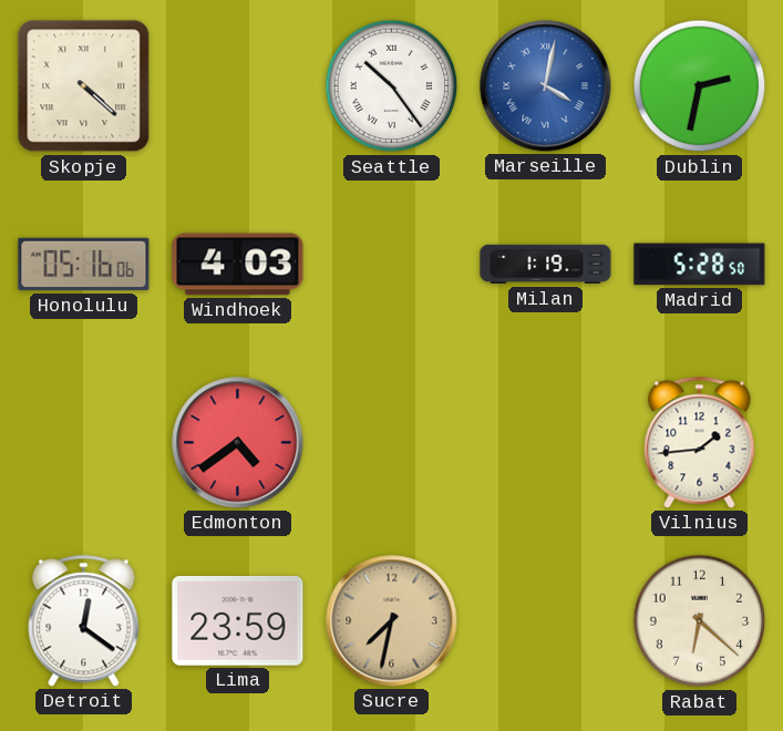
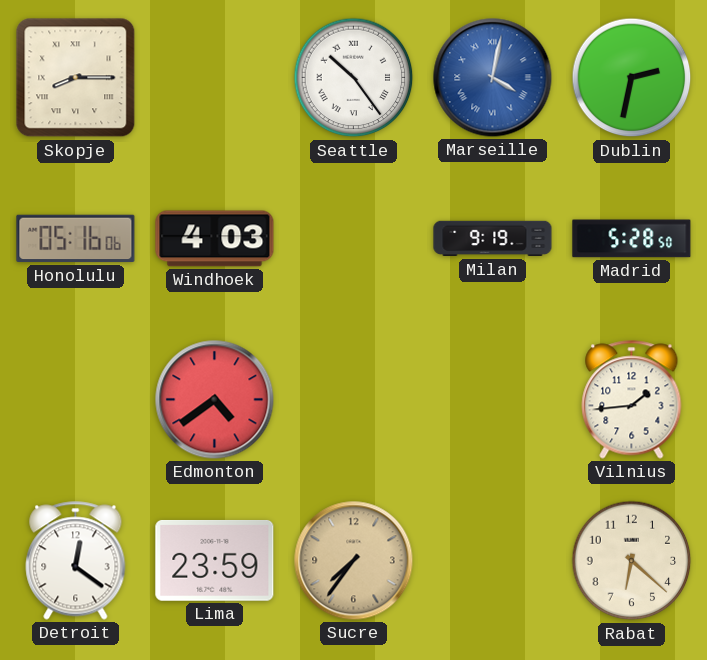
Skopje: 4:22 -> 8:15
Milan: 1:19 -> 9:19
Sucre: 7:32 -> 7:36
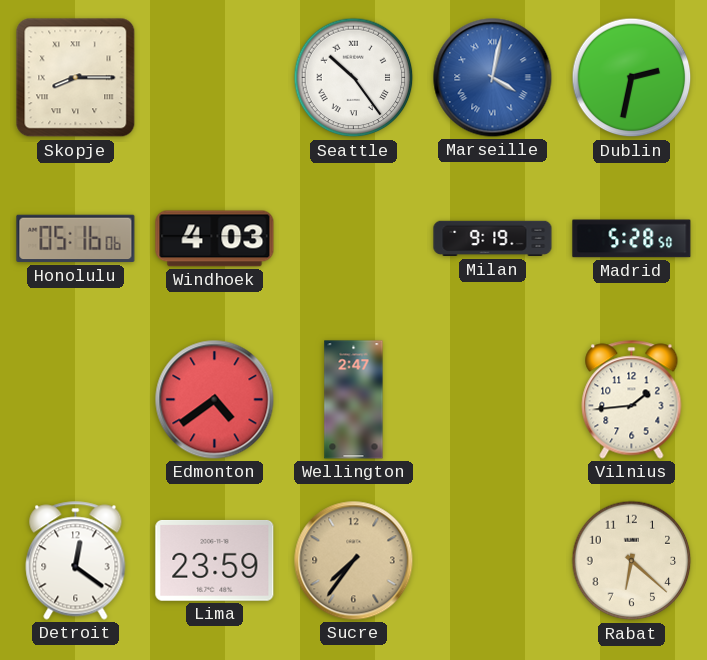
Wellington: none -> 2:47
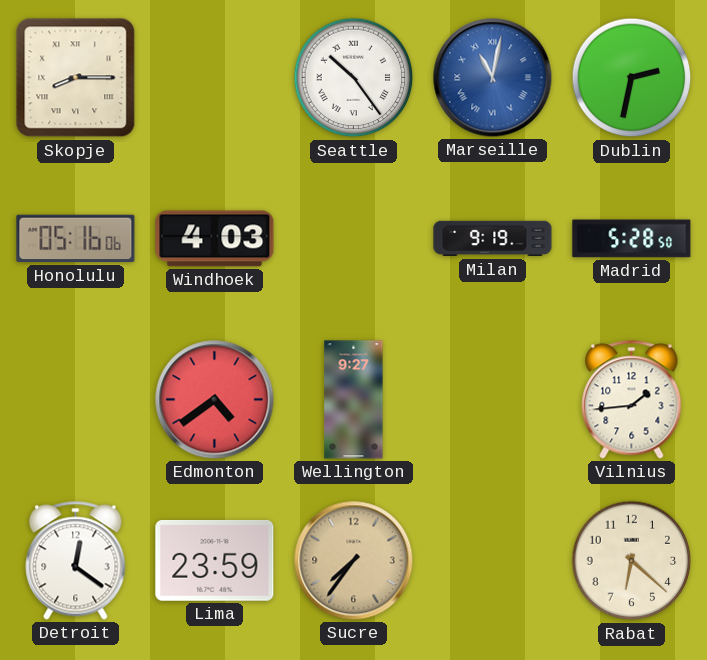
Marseille: 4:02 -> 11:02
Wellington: 2:47 -> 9:27
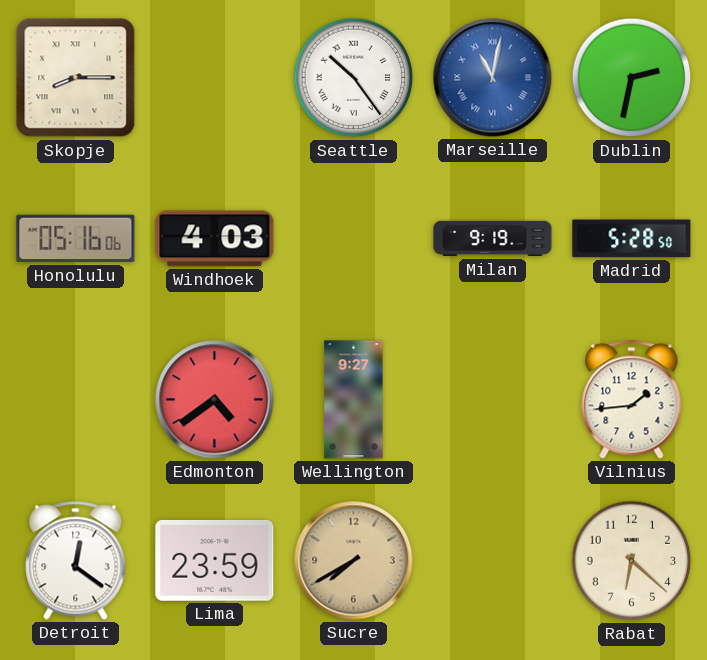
Sucre: 7:36 -> 7:40
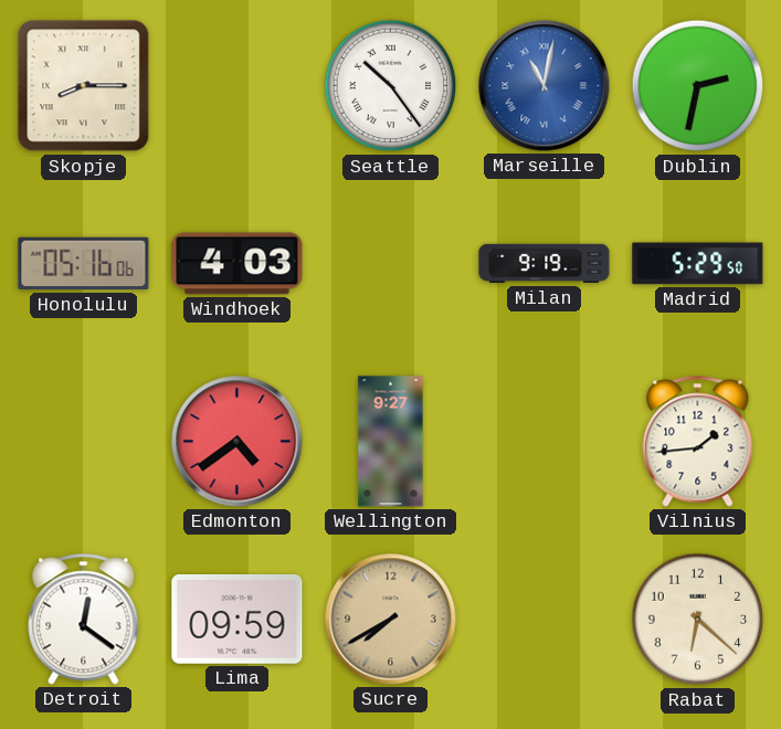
Madrid: 5:28 -> 5:29
Lima: 23:59 -> 09:59
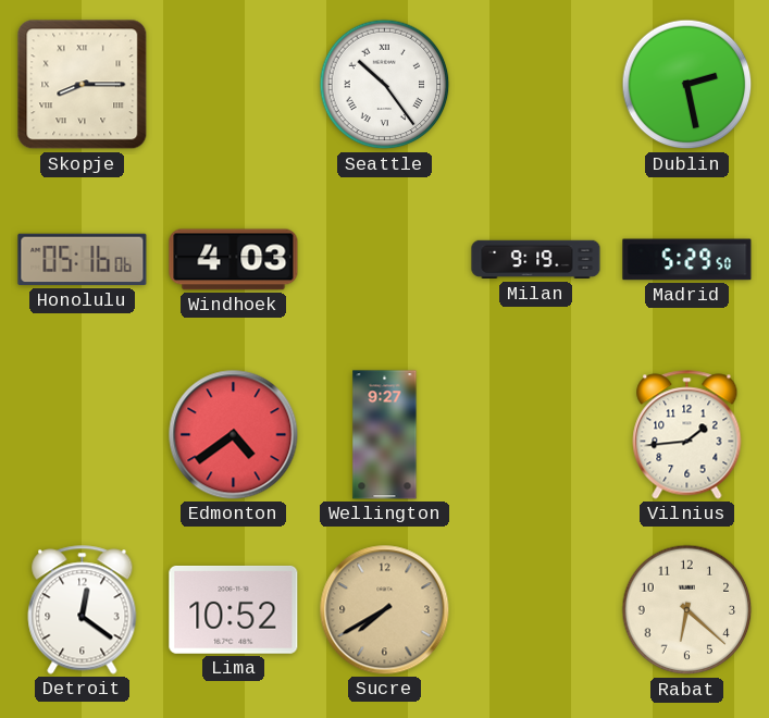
Marseille: 11:02 -> none
Dublin: 2:32 -> 2:28
Lima: 09:59 -> 10:52
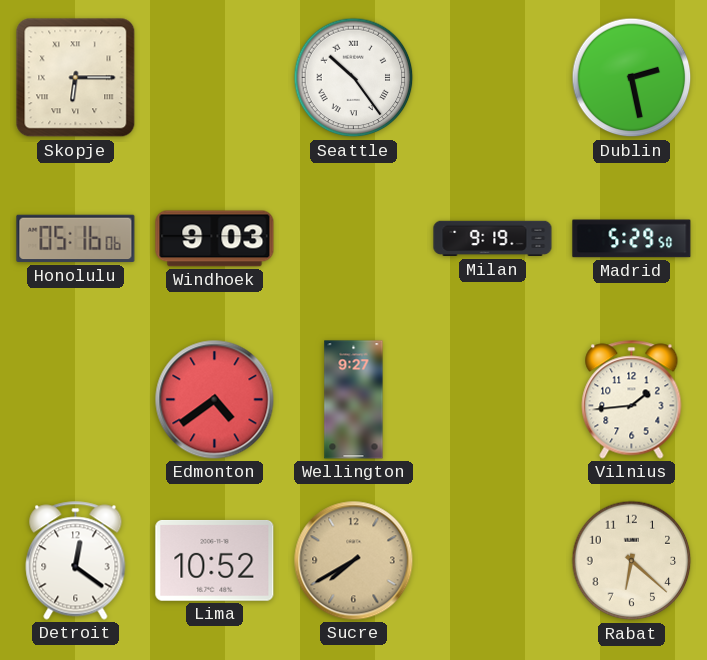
Skopje: 8:15 -> 6:15
Windhoek: 4:03 -> 9:03
